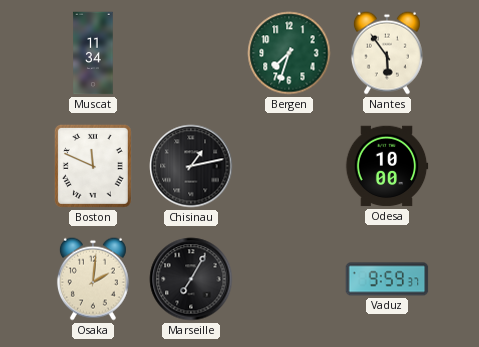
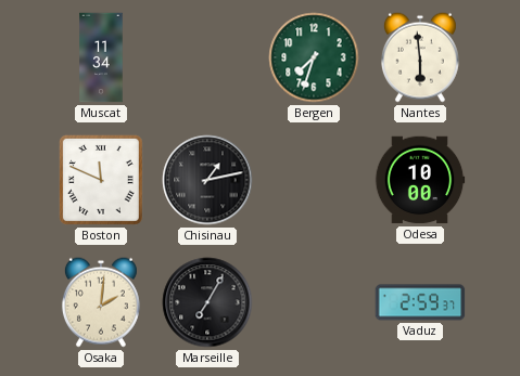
Nantes: 5:54 -> 5:59
Vaduz: 9:59 -> 2:59
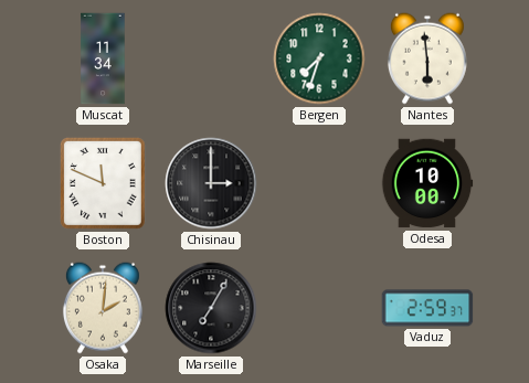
Chisinau: 1:13 -> 3:00
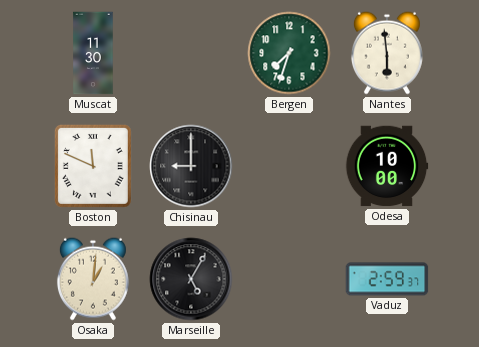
Muscat: 11:34 -> 11:30
Chisinau: 3:00 -> 9:00
Osaka: 2:01 -> 1:01
Marseille: 7:05 -> 5:05
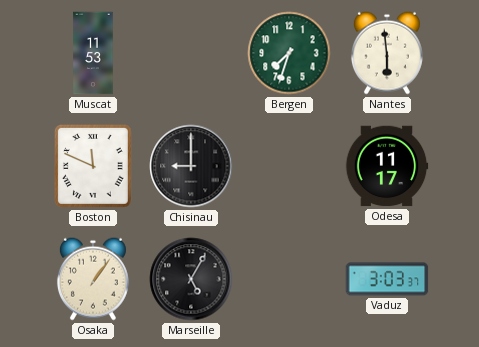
Muscat: 11:30 -> 11:53
Odesa: 10:00 -> 11:17
Osaka: 1:01 -> 1:06
Vaduz: 2:59 -> 3:03
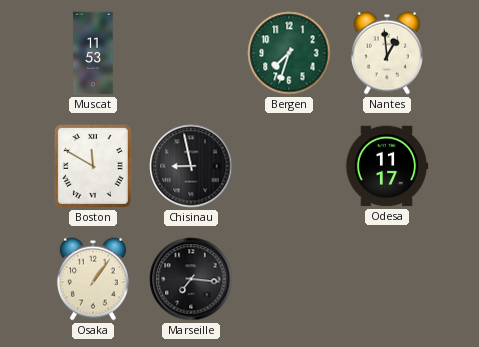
Nantes: 5:59 -> 12:59
Boston: 11:49 -> 11:50
Chisinau: 9:00 -> 8:58
Marseille: 5:05 -> 7:16
Vaduz: 3:03 -> none
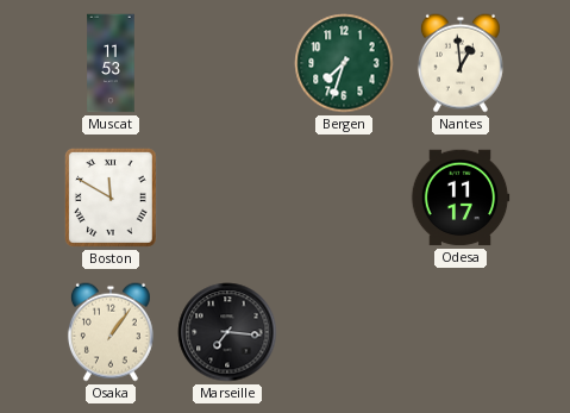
Chisinau: 8:58 -> none
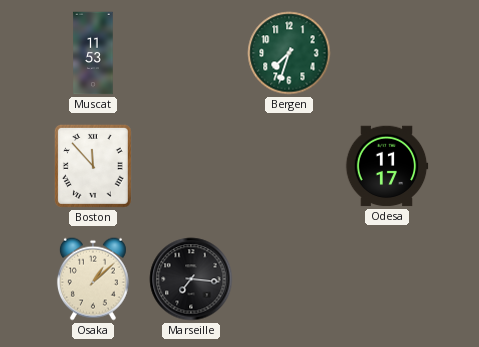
Nantes: 12:59 -> none
Boston: 11:50 -> 11:53
Osaka: 1:06 -> 1:08
